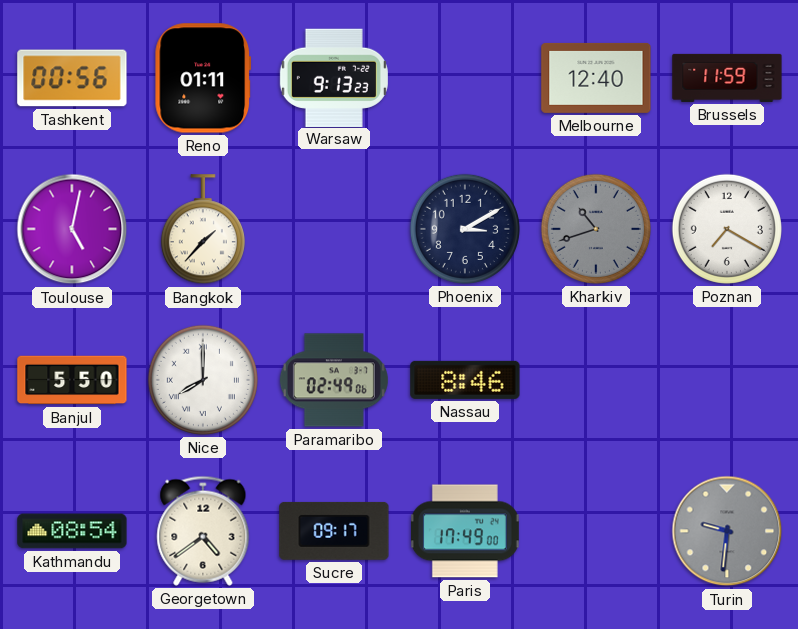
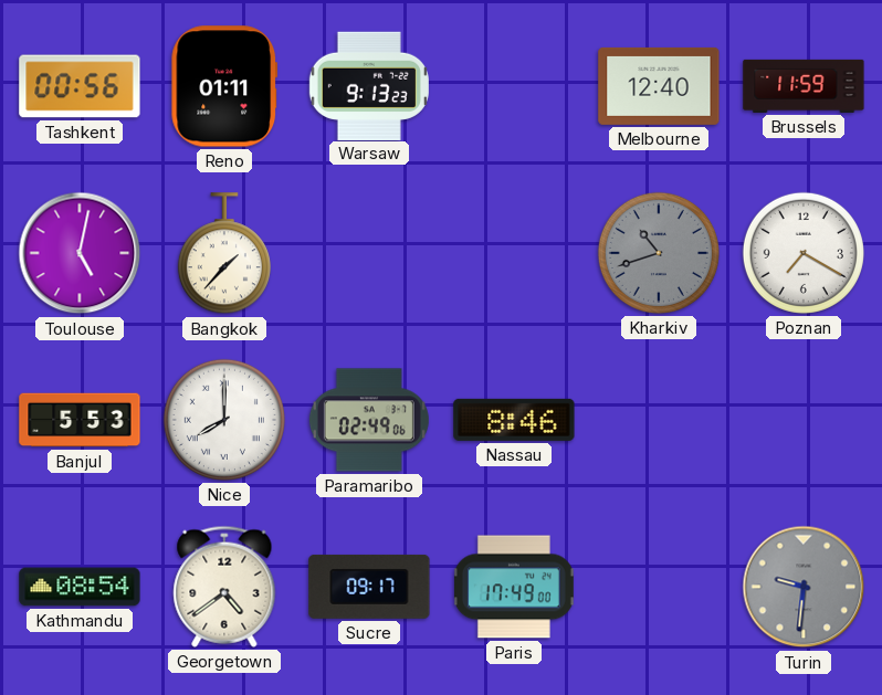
Phoenix: 3:10 -> none
Banjul: 5:50 -> 5:53
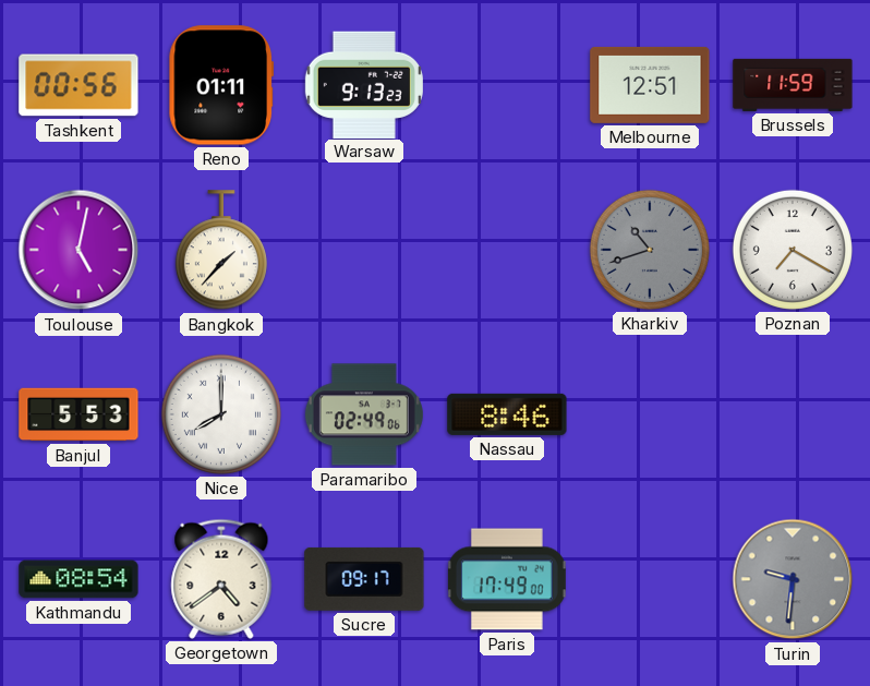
Melbourne: 12:40 -> 12:51
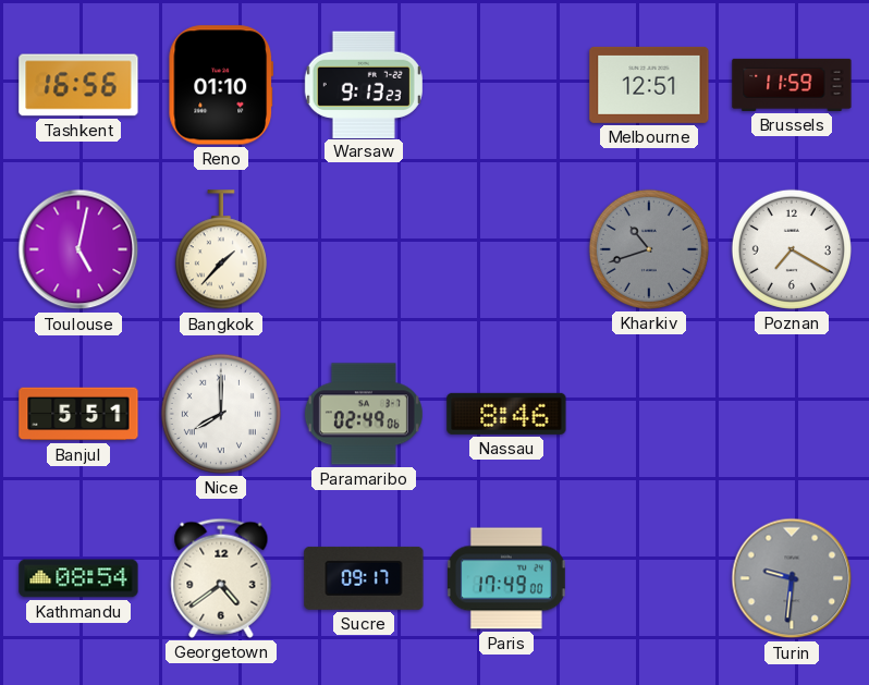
Tashkent: 00:56 -> 16:56
Reno: 01:11 -> 01:10
Banjul: 5:53 -> 5:51
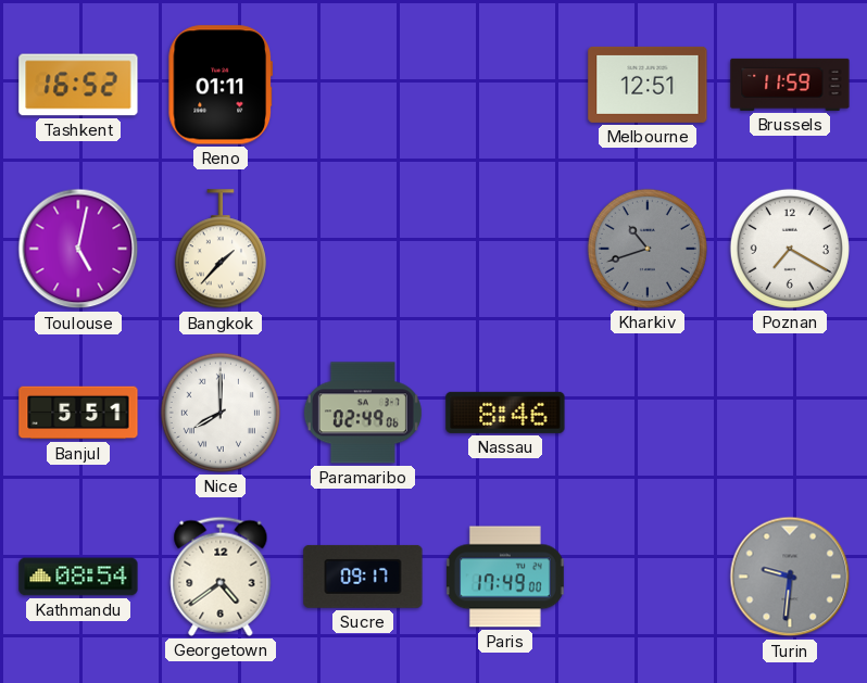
Tashkent: 16:56 -> 16:52
Reno: 01:10 -> 01:11
Warsaw: 9:13 -> none
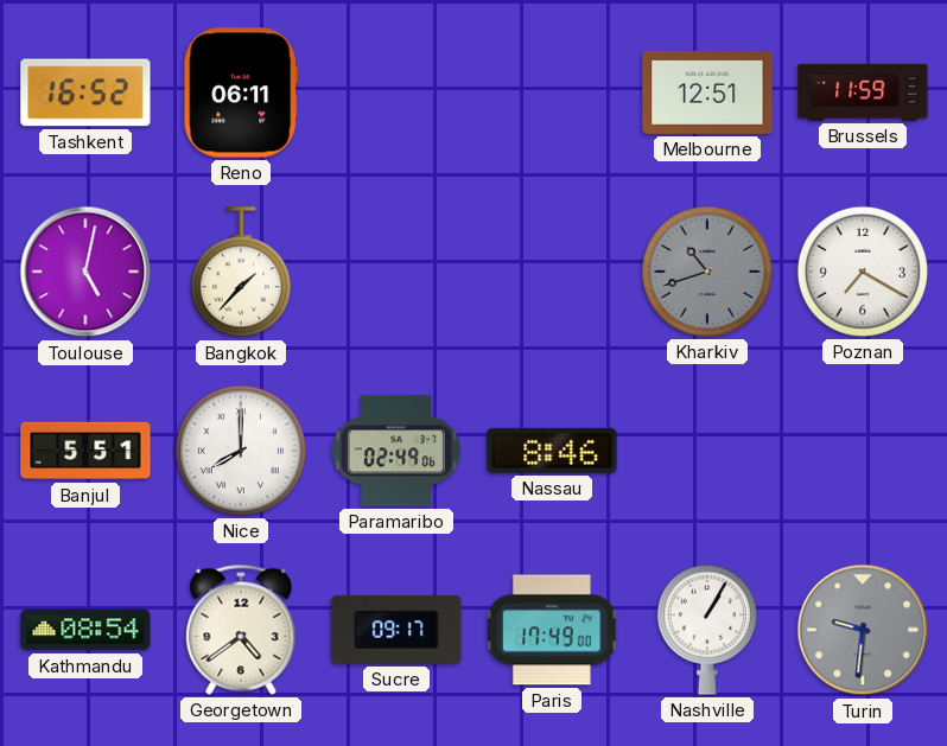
Reno: 01:11 -> 06:11
Nashville: none -> 1:05
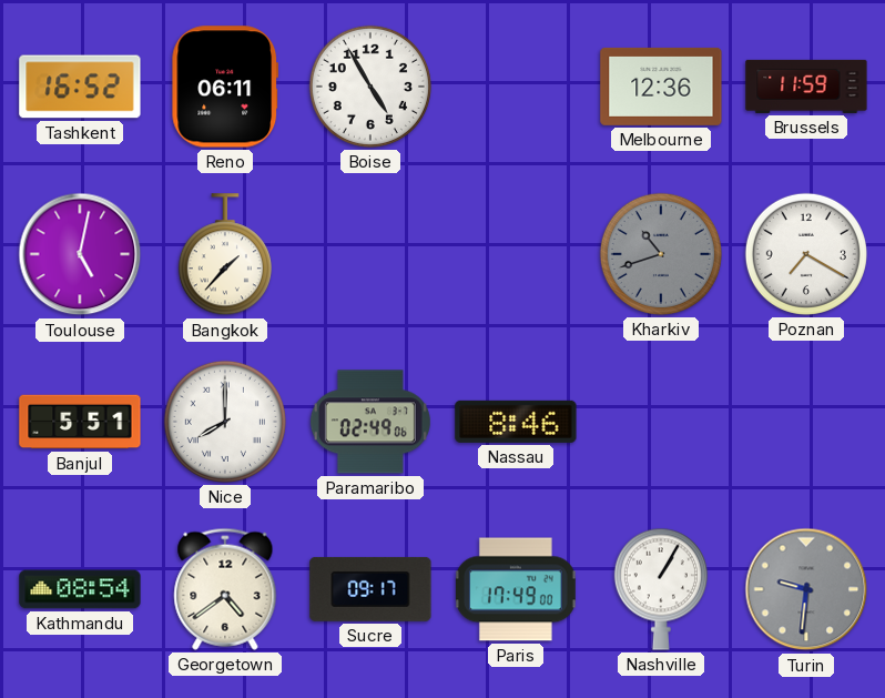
Boise: none -> 4:55
Melbourne: 12:51 -> 12:36
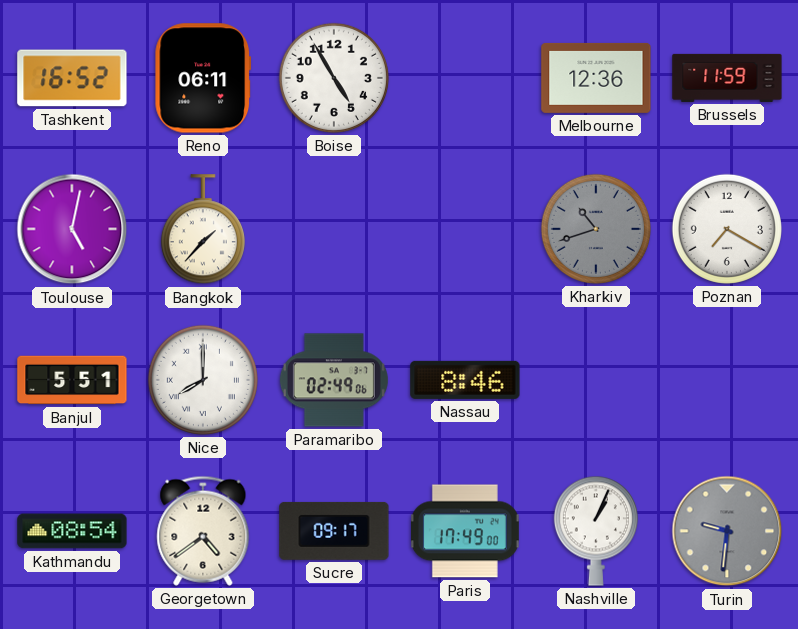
Nashville: 1:05 -> 1:04
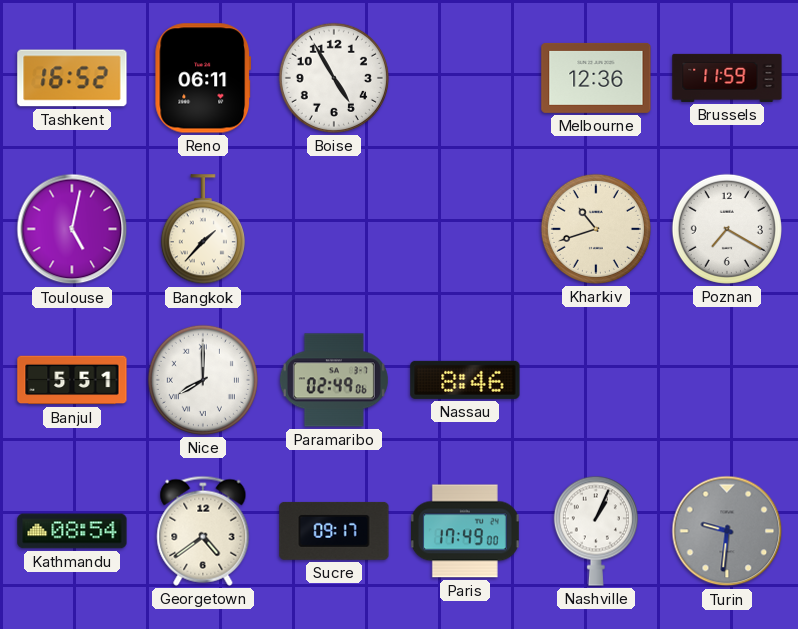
Kharkiv dial: grey -> cream
